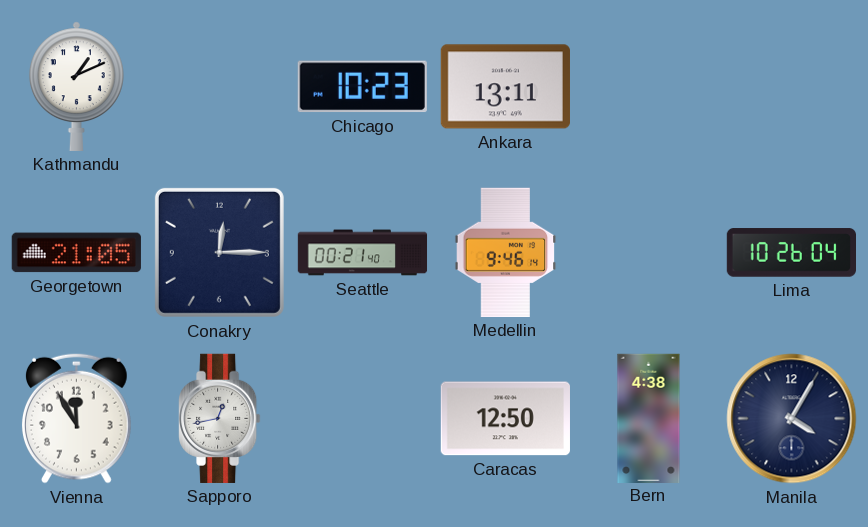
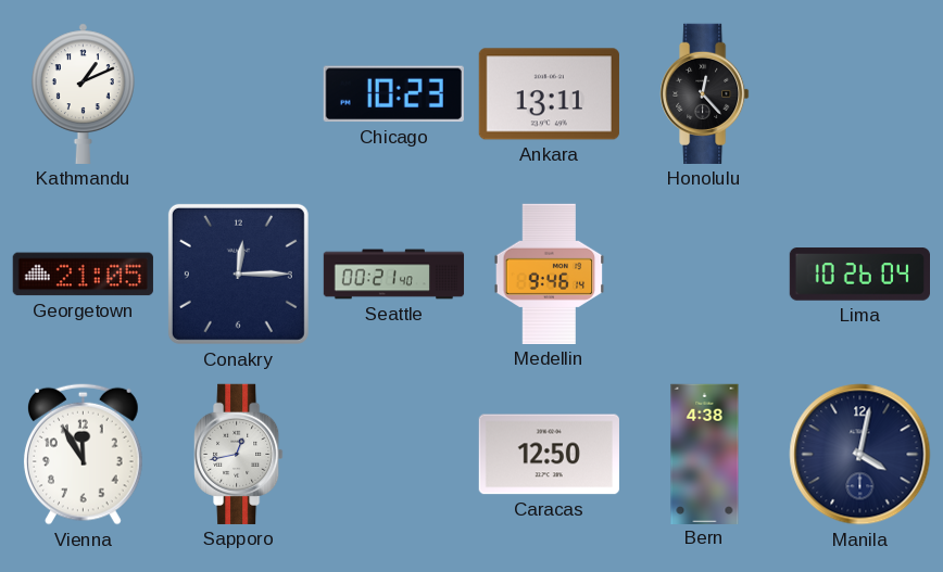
Honolulu: none -> 12:23
Manila: 4:05 -> 4:02
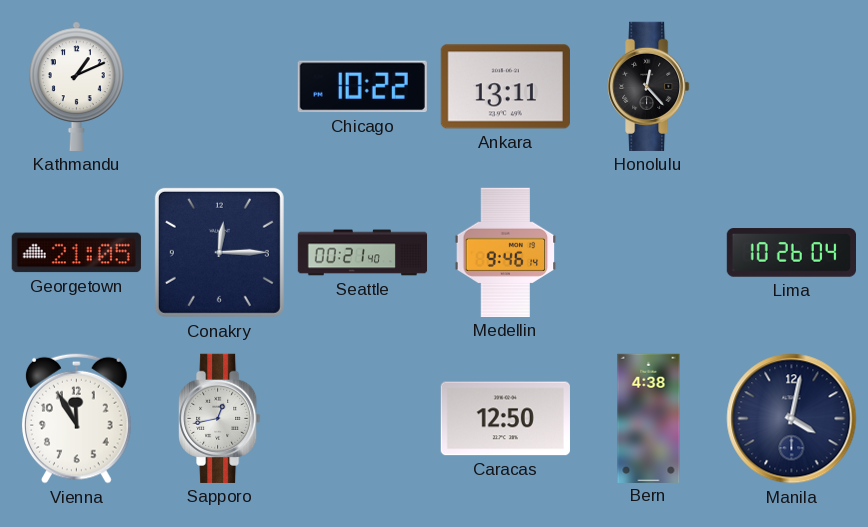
Chicago: 10:23 -> 10:22
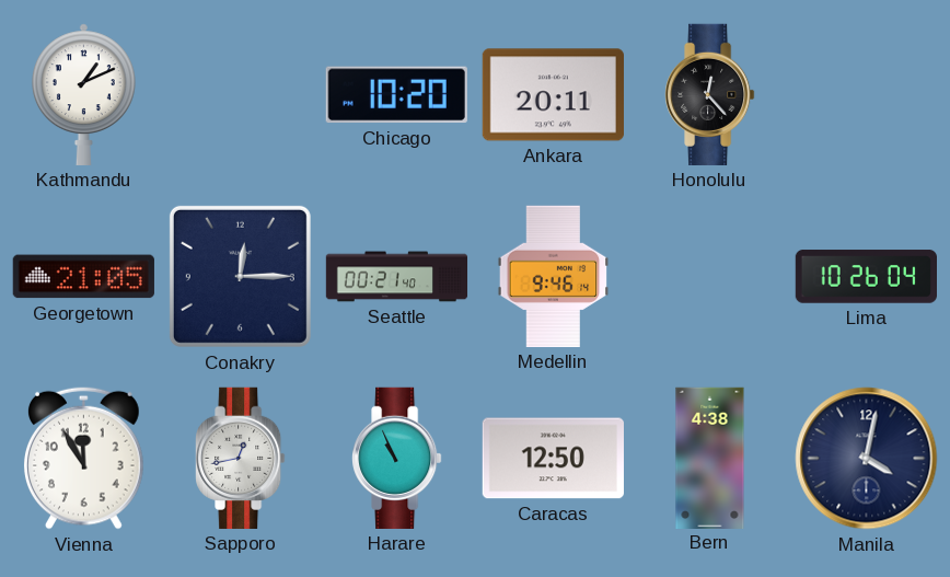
Chicago: 10:22 -> 10:20
Ankara: 13:11 -> 20:11
Harare: none -> 10:56
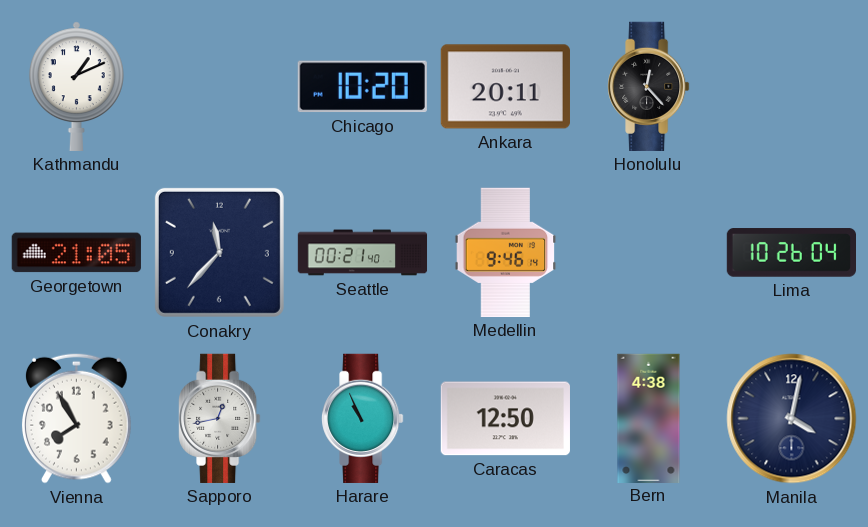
Conakry: 12:15 -> 11:37
Vienna: 11:55 -> 7:55
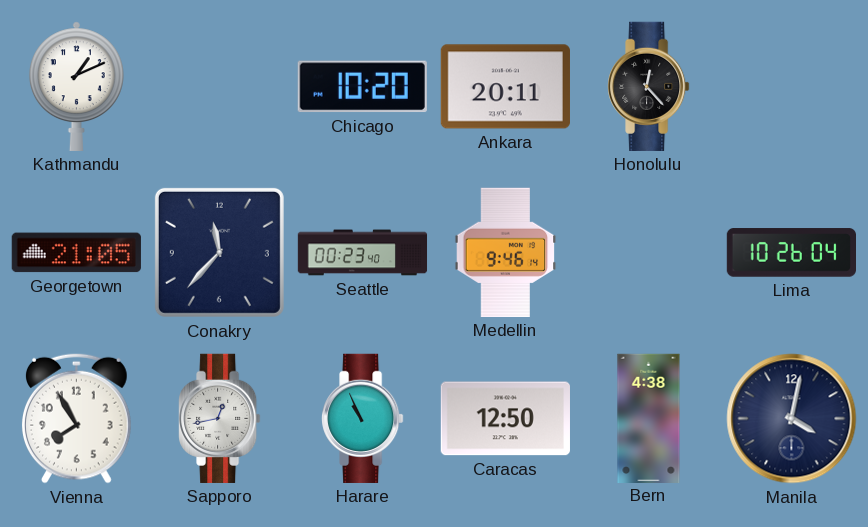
Seattle: 00:21 -> 00:23
